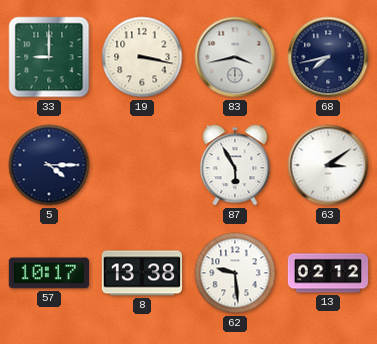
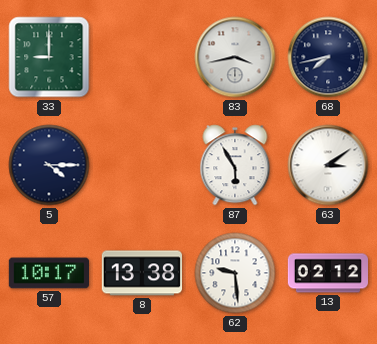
19: 3:17 -> none
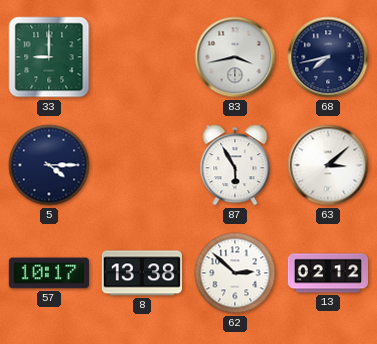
63: 3:09 -> 3:08
62: 9:29 -> 2:52
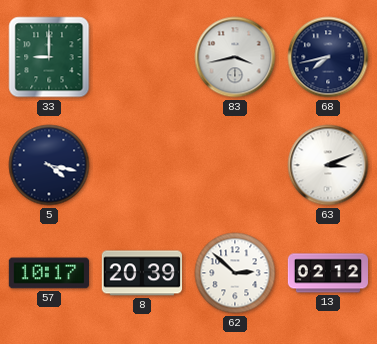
5: 4:15 -> 4:17
87: 5:55 -> none
63: 3:08 -> 3:11
8: 13:38 -> 20:39
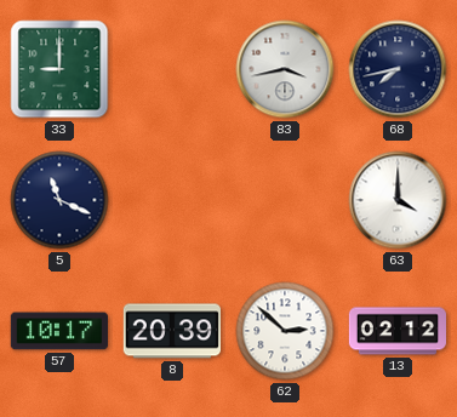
5: 4:17 -> 11:19
63: 3:11 -> 4:00
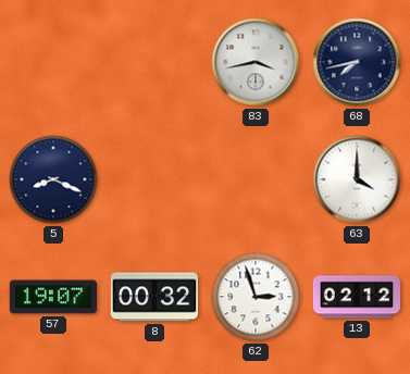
33: 9:00 -> none
5: 11:19 -> 8:19
57: 10:17 -> 19:07
8: 20:39 -> 00:32
62: 2:52 -> 2:57
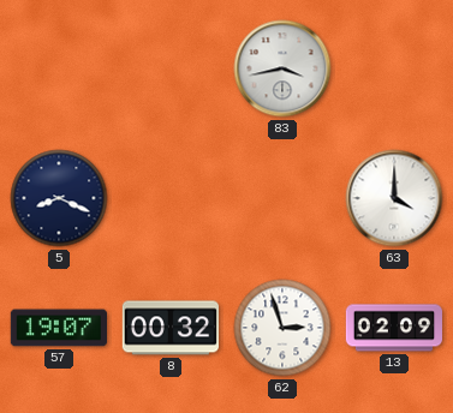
68: 7:43 -> none
13: 02:12 -> 02:09
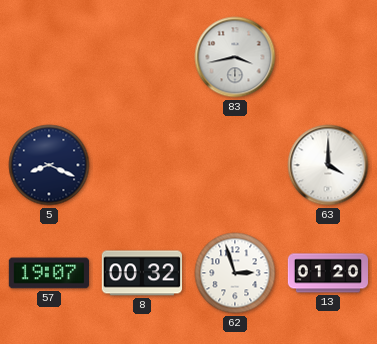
13: 02:09 -> 01:20
